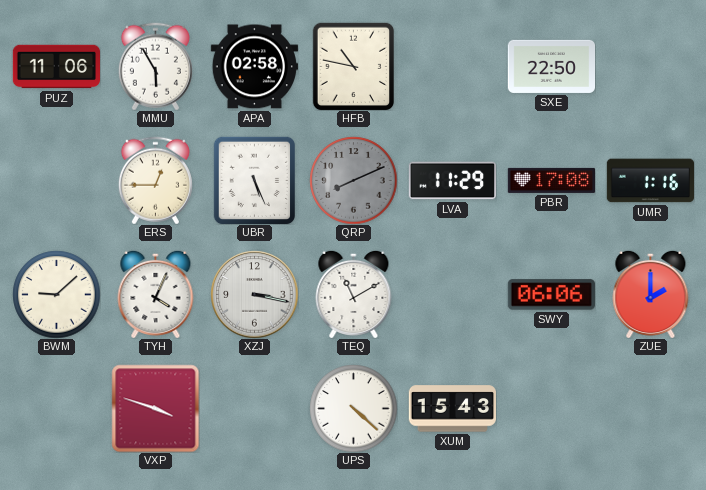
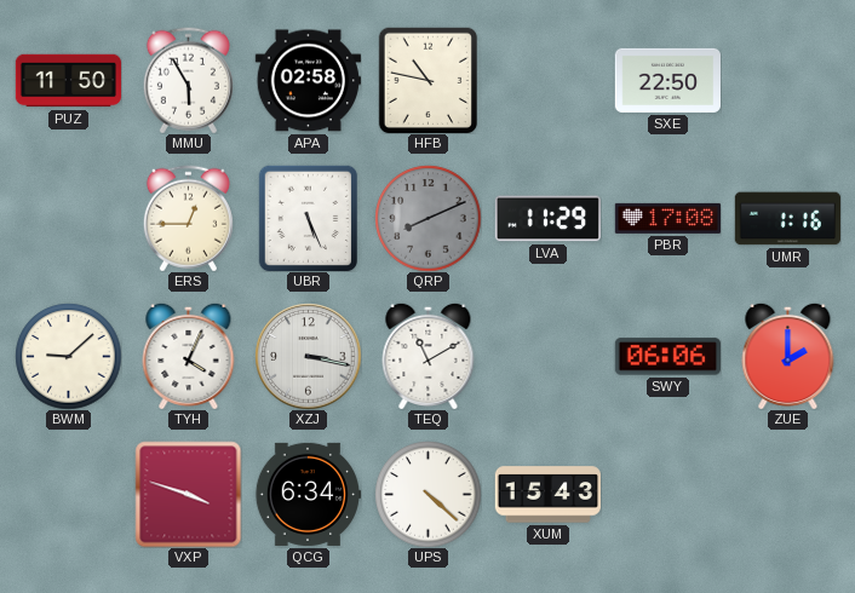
PUZ: 11:06 -> 11:50
QCG: none -> 6:34
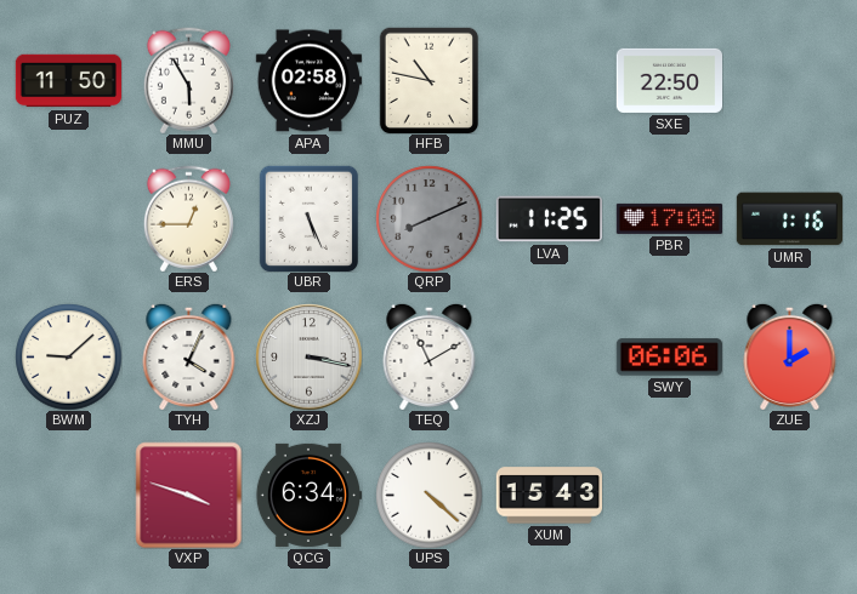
LVA: 11:29 -> 11:25
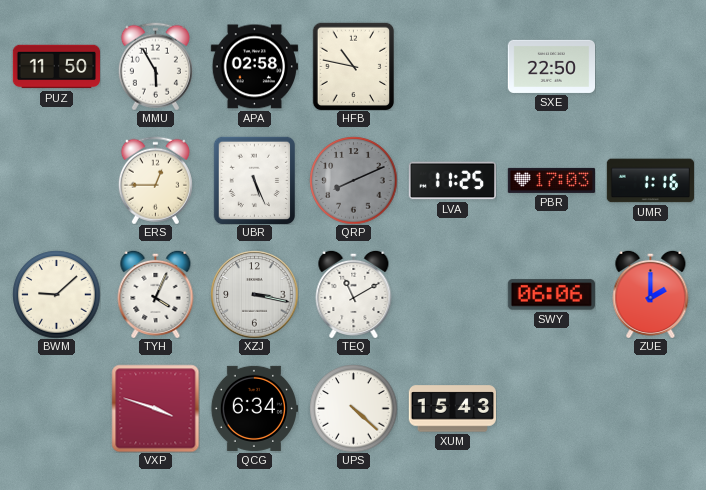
PBR: 17:08 -> 17:03
